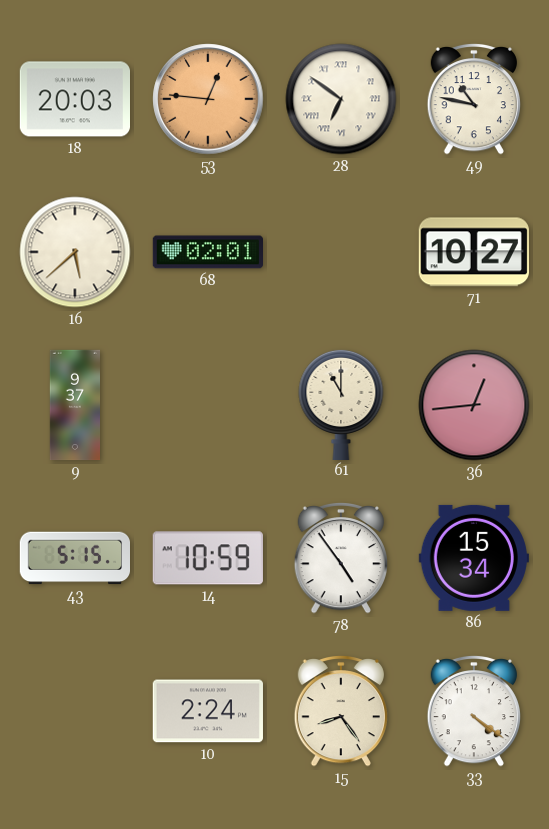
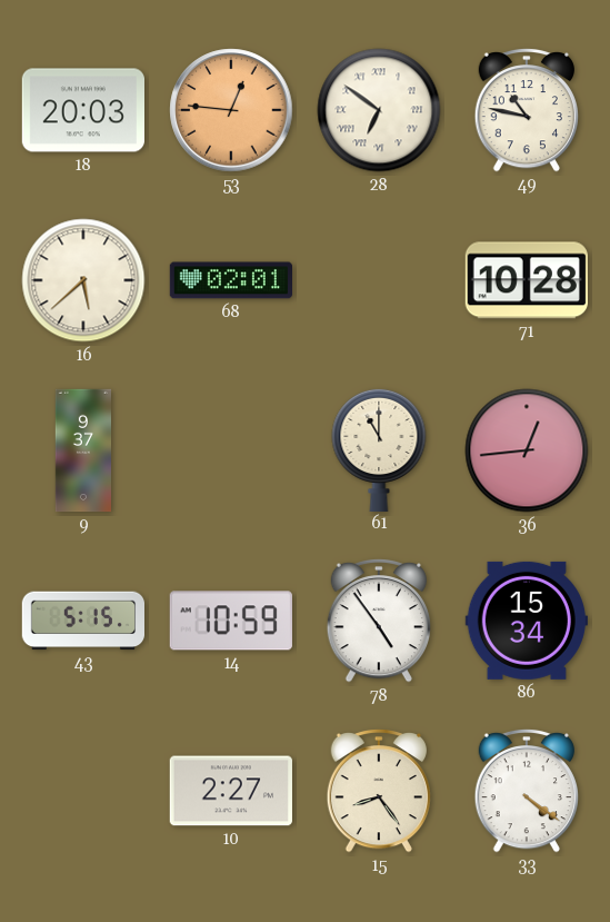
71: 10:27 -> 10:28
10: 2:24 -> 2:27
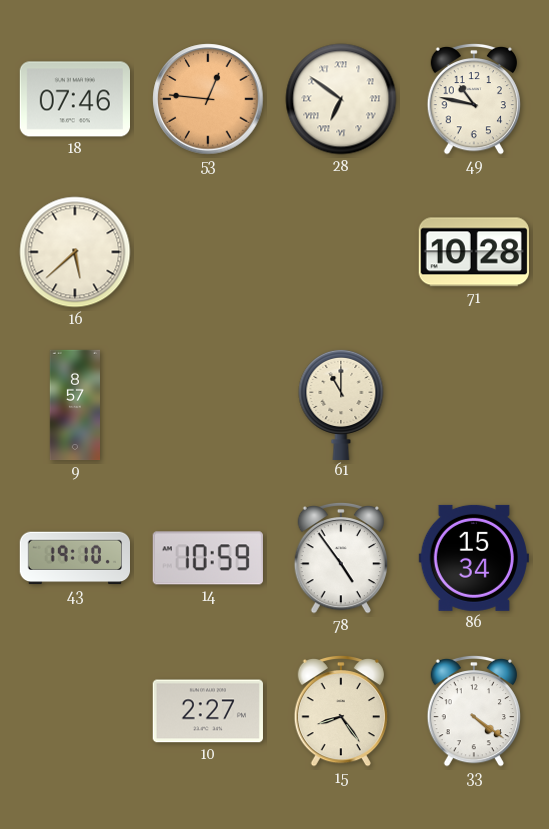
18: 20:03 -> 07:46
68: 02:01 -> none
9: 9:37 -> 8:57
36: 12:44 -> none
43: 5:15 -> 19:10
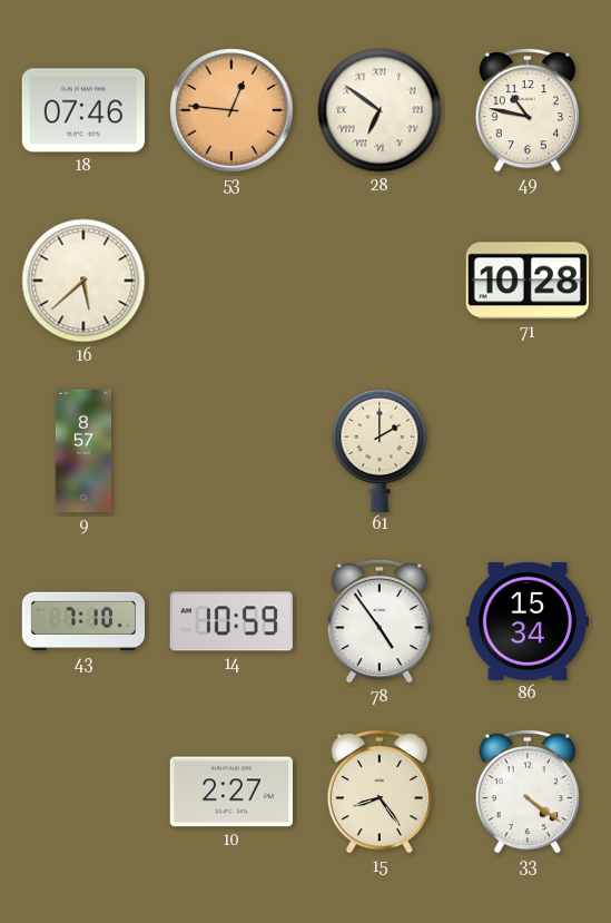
61: 11:00 -> 2:00
43: 19:10 -> 7:10
